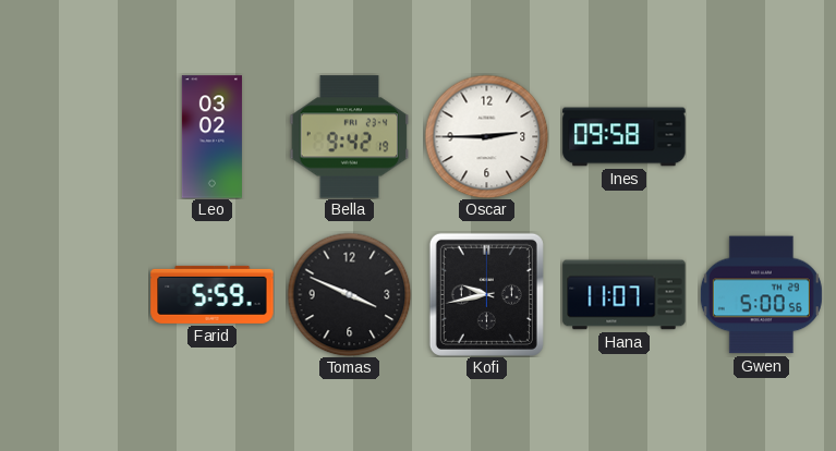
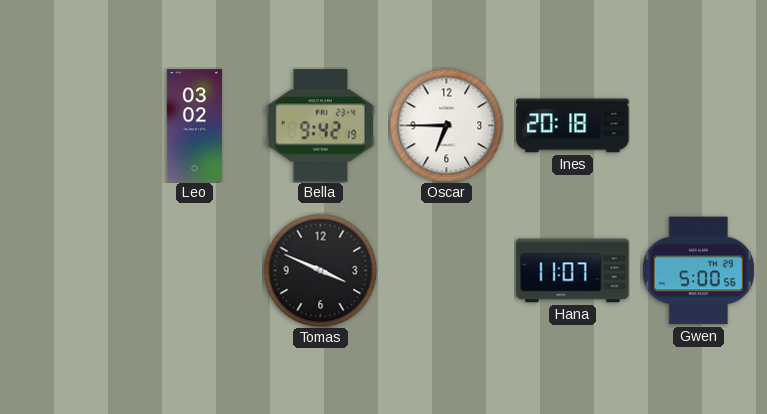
Oscar: 2:45 -> 6:45
Ines: 09:58 -> 20:18
Farid: 5:59 -> none
Kofi: 9:43 -> none
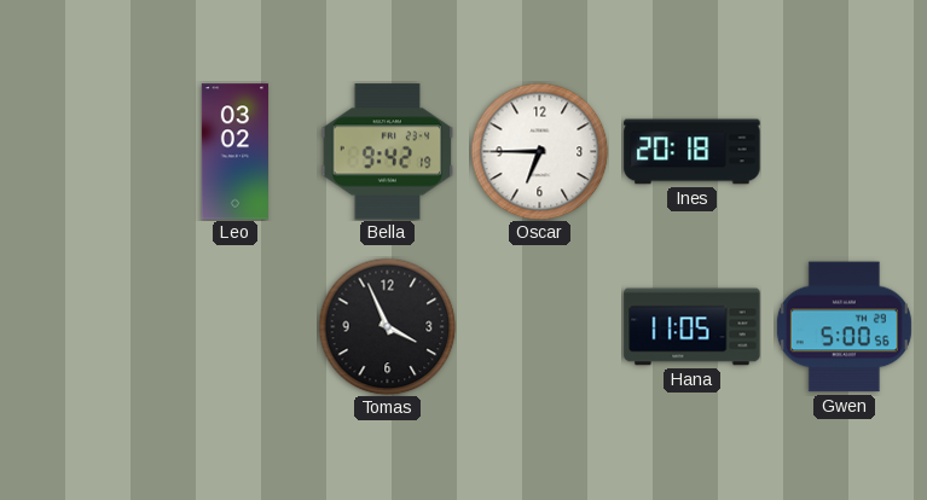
Tomas: 3:49 -> 3:56
Hana: 11:07 -> 11:05
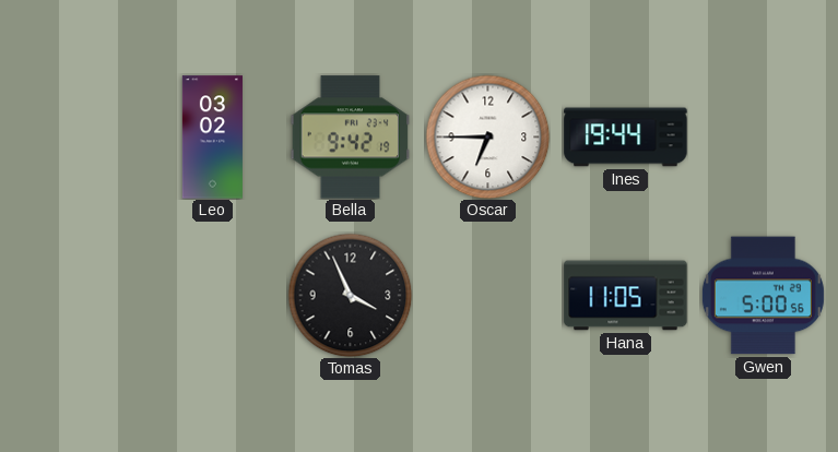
Ines: 20:18 -> 19:44
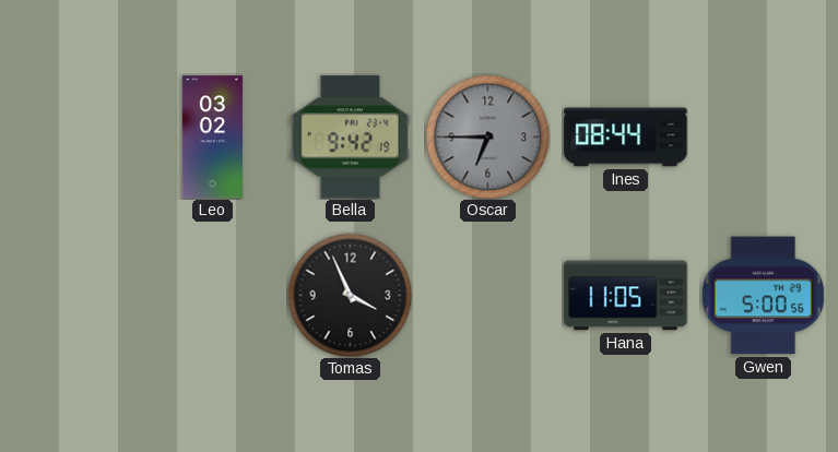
Oscar dial: white -> grey
Ines: 19:44 -> 08:44
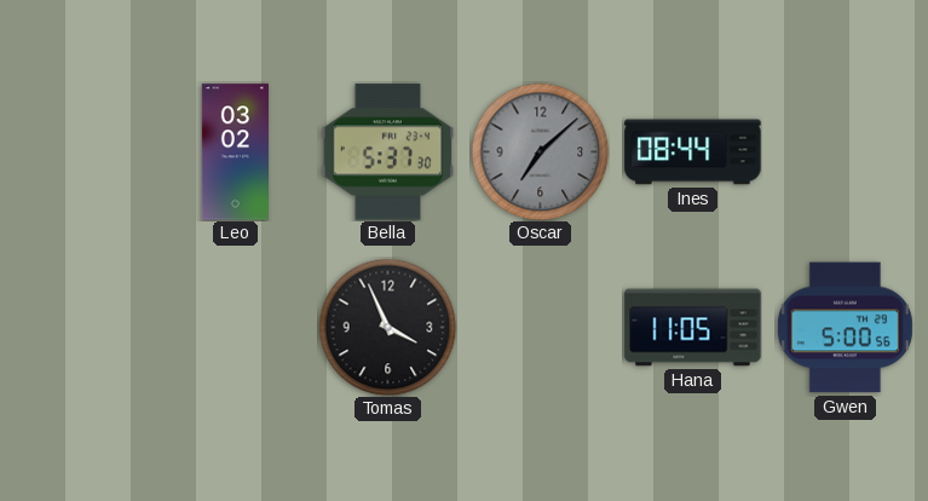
Bella: 9:42 -> 5:37
Oscar: 6:45 -> 7:08
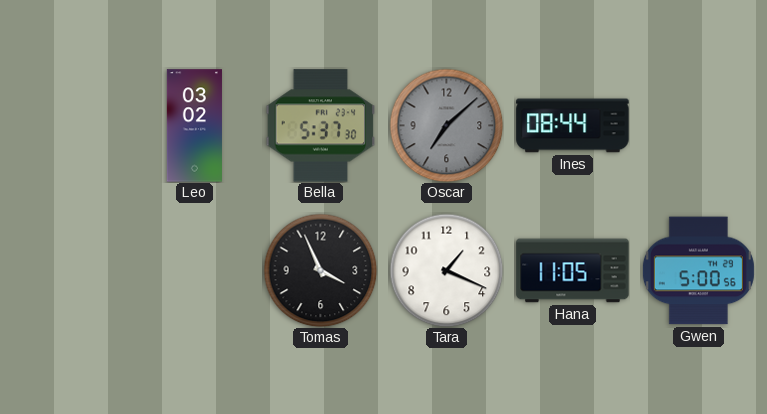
Tara: none -> 1:19
